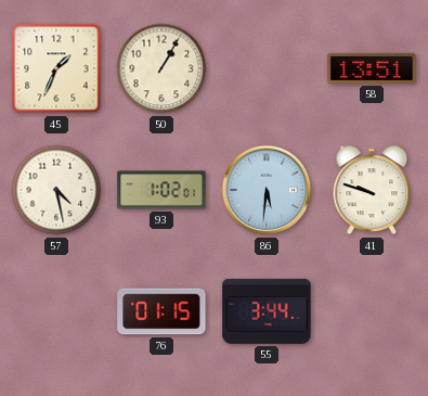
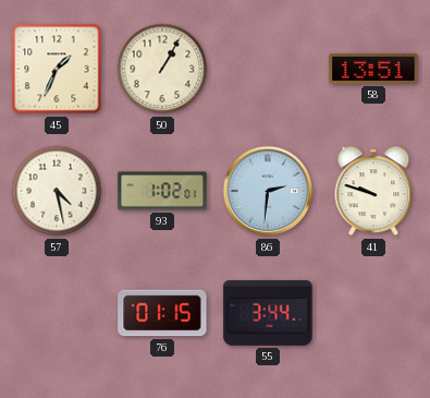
86: 5:31 -> 2:31
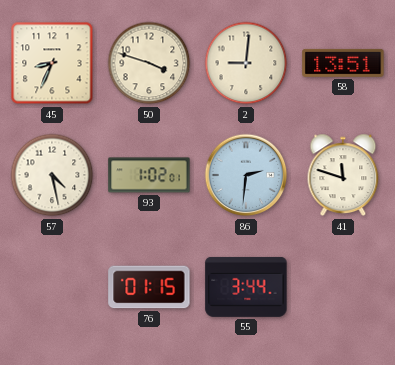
45: 1:34 -> 8:34
50: 1:05 -> 3:48
2: none -> 9:01
41: 9:48 -> 11:48
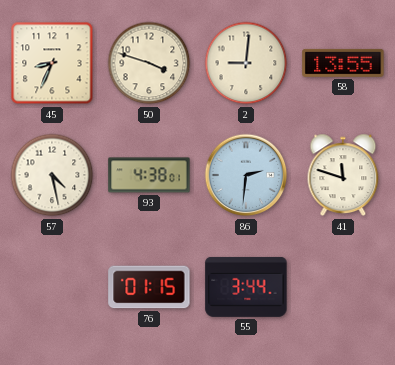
58: 13:51 -> 13:55
93: 1:02 -> 4:38
